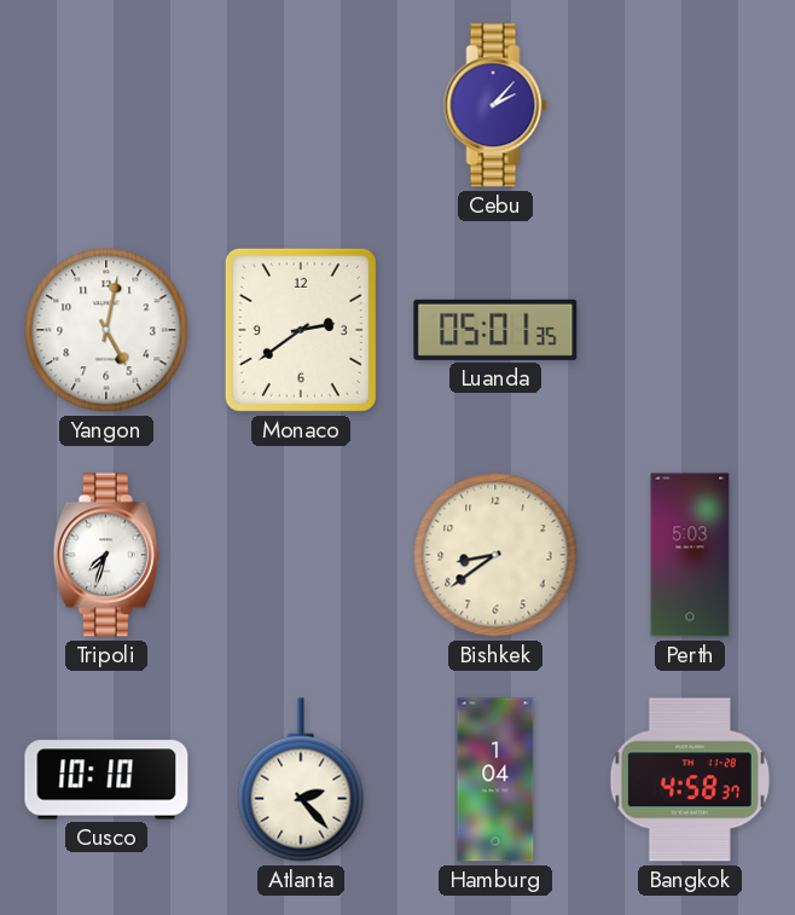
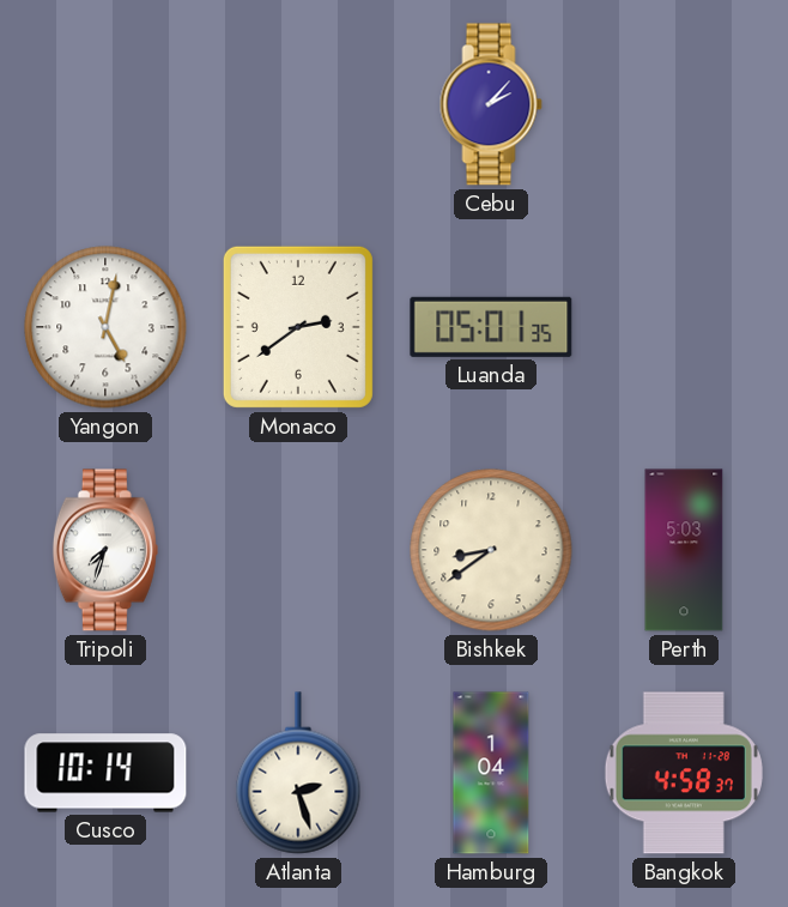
Cusco: 10:10 -> 10:14
Atlanta: 2:23 -> 2:27
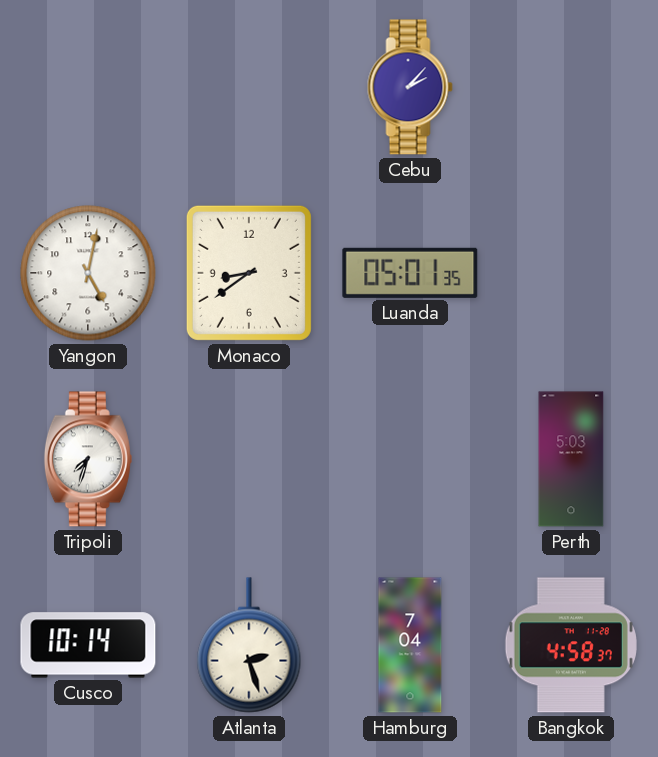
Monaco: 2:39 -> 8:39
Bishkek: 8:39 -> none
Hamburg: 1:04 -> 7:04
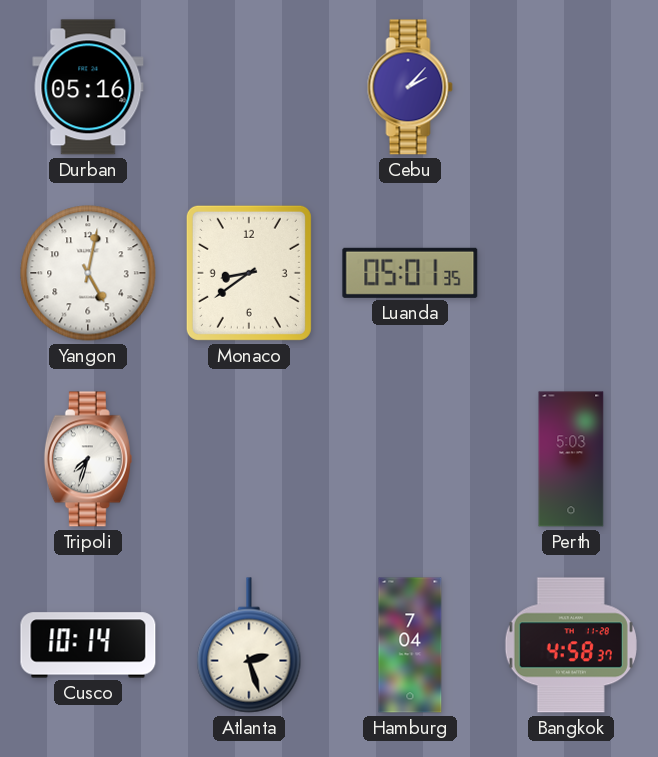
Durban: none -> 05:16
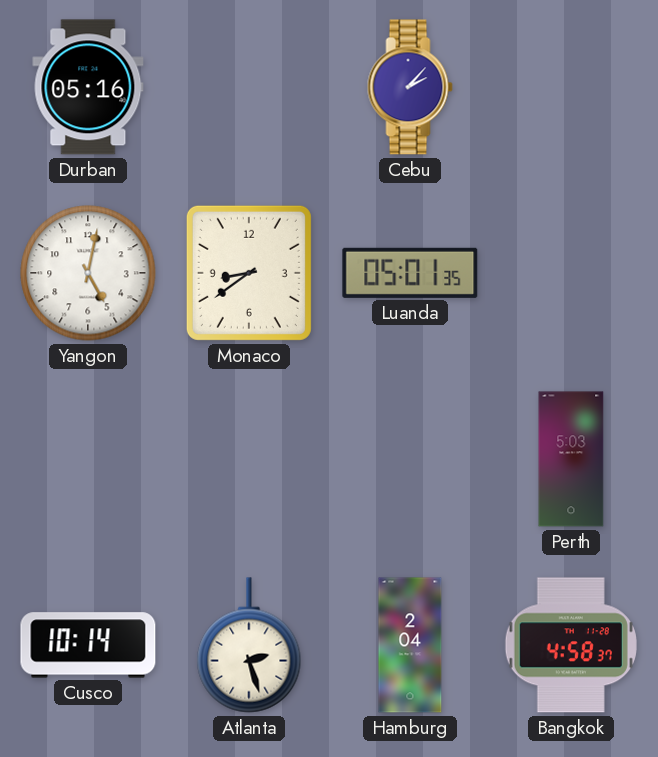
Tripoli: 7:33 -> none
Hamburg: 7:04 -> 2:04
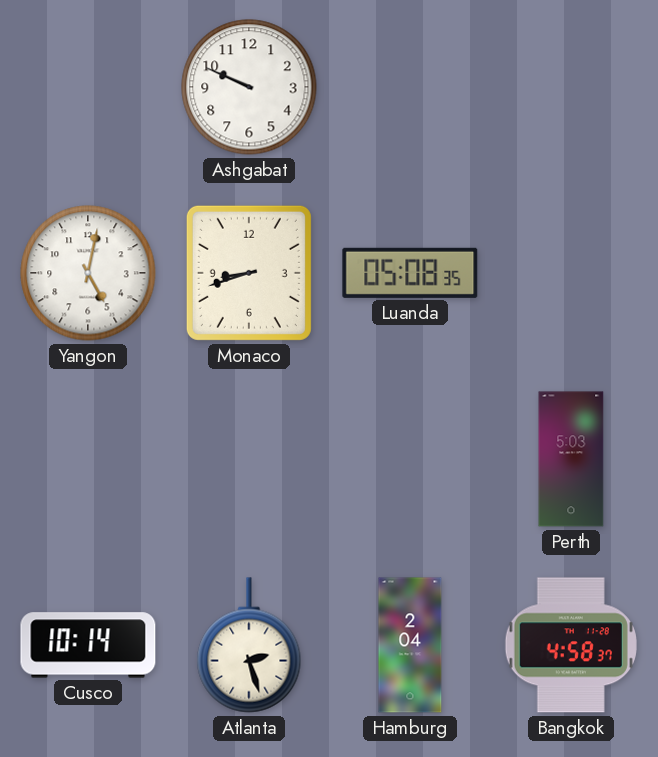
Durban: 05:16 -> none
Ashgabat: none -> 9:49
Cebu: 2:07 -> none
Monaco: 8:39 -> 8:42
Luanda: 05:01 -> 05:08
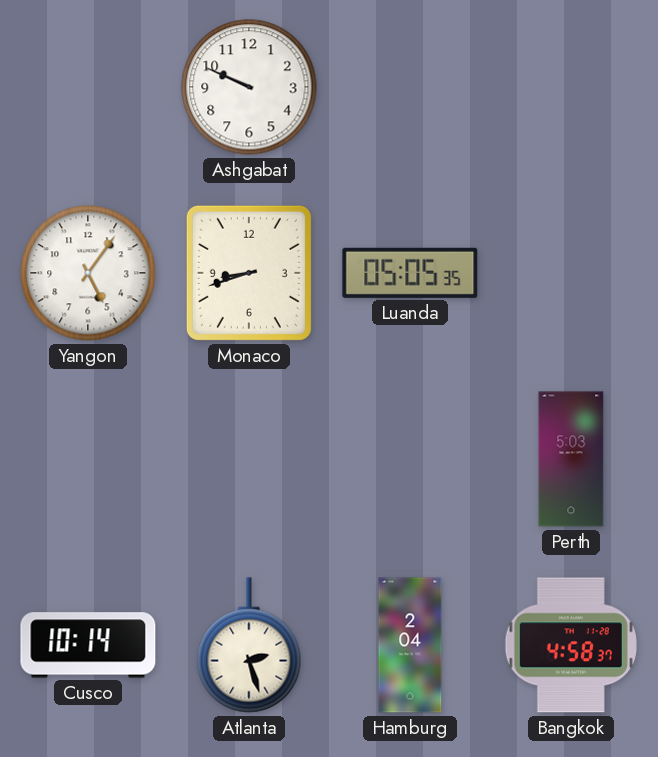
Yangon: 5:02 -> 5:06
Luanda: 05:08 -> 05:05
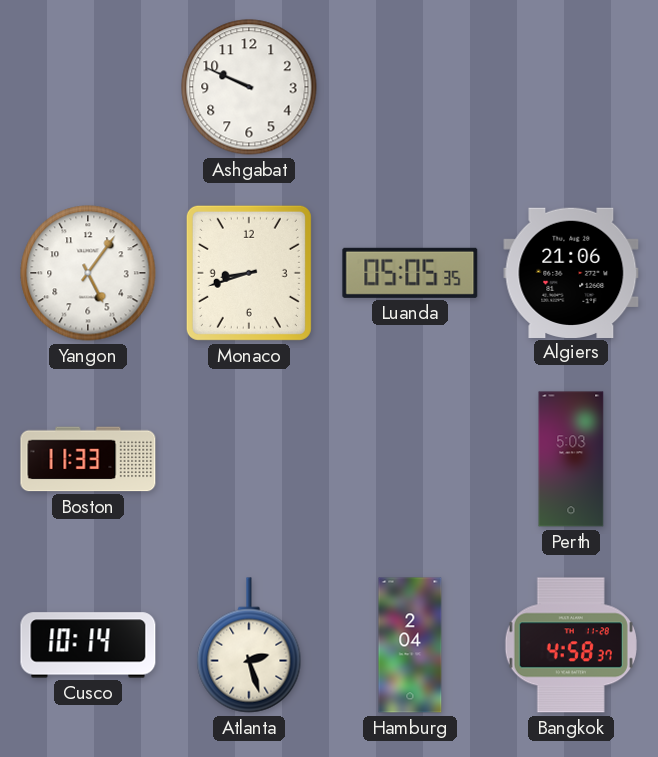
Algiers: none -> 21:06
Boston: none -> 11:33
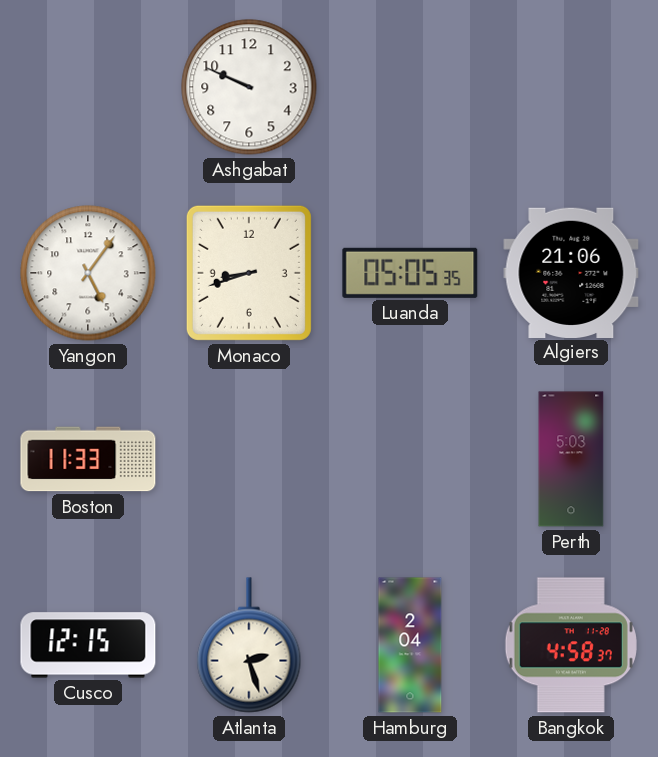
Cusco: 10:14 -> 12:15
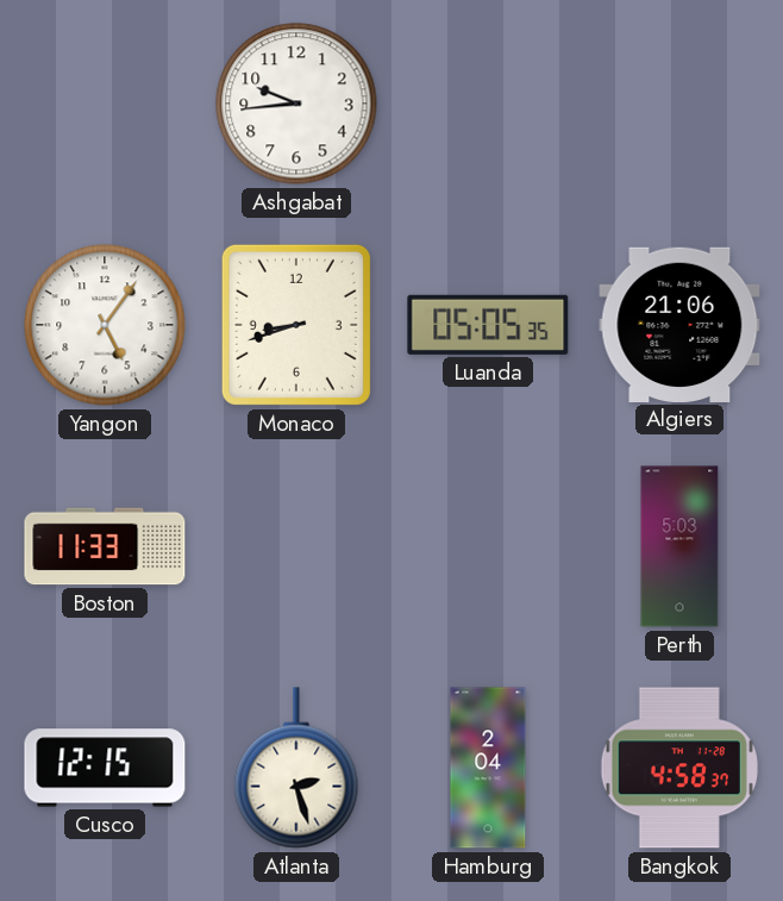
Ashgabat: 9:49 -> 9:44
